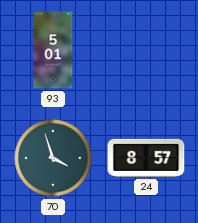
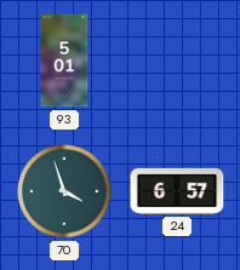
24: 8:57 -> 6:57
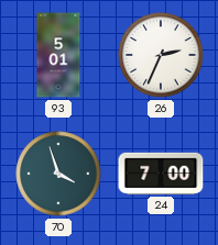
26: none -> 2:34
24: 6:57 -> 7:00
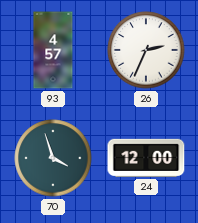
93: 5:01 -> 4:57
24: 7:00 -> 12:00
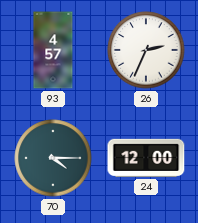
70: 3:57 -> 4:15
